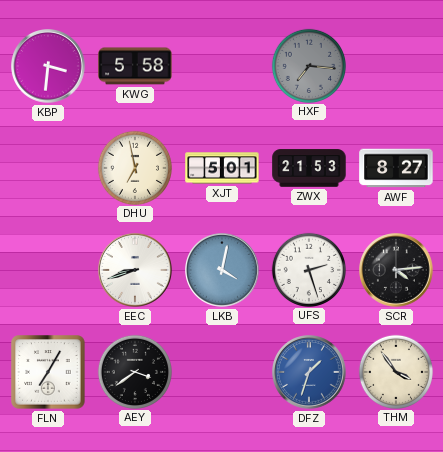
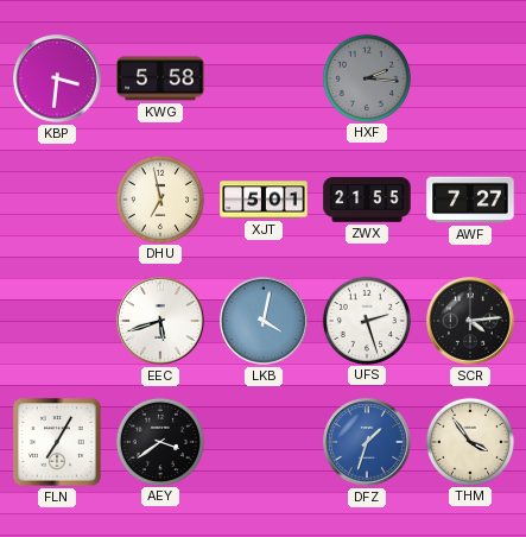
HXF: 7:16 -> 2:16
ZWX: 21:53 -> 21:55
AWF: 8:27 -> 7:27
EEC: 8:42 -> 5:42
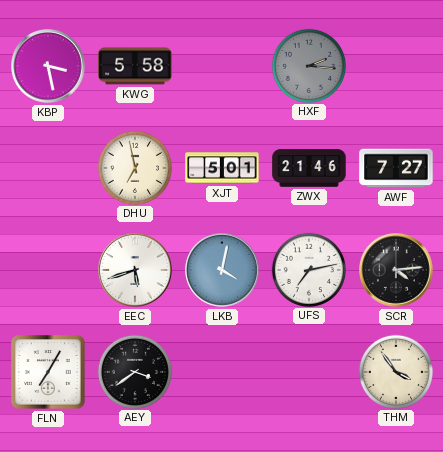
KBP: 3:31 -> 3:28
ZWX: 21:55 -> 21:46
UFS: 2:27 -> 7:13
DFZ: 1:33 -> none
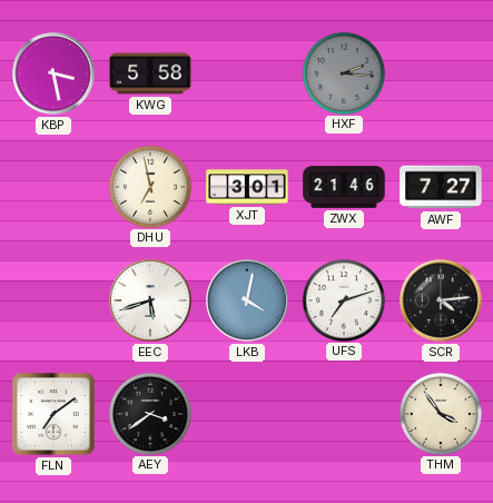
XJT: 5:01 -> 3:01
UFS: 7:13 -> 7:12
FLN: 7:05 -> 7:09
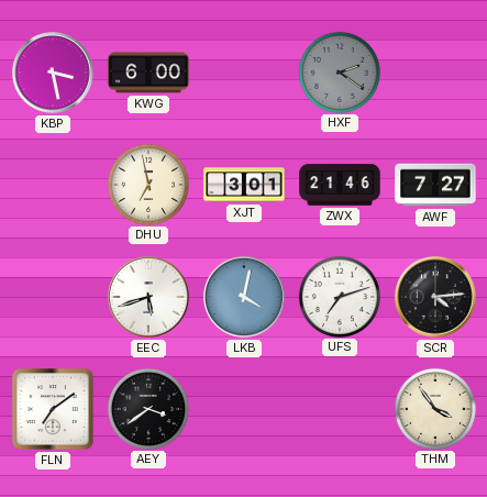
KWG: 5:58 -> 6:00
HXF: 2:16 -> 2:21
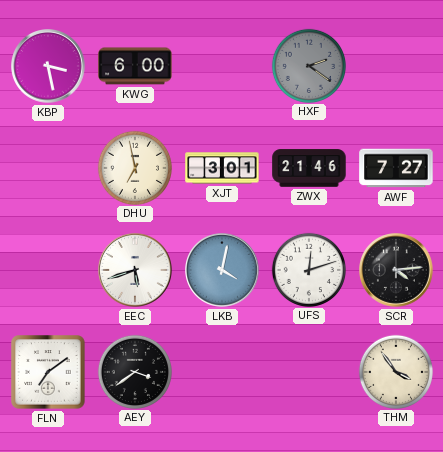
UFS: 7:12 -> 12:12
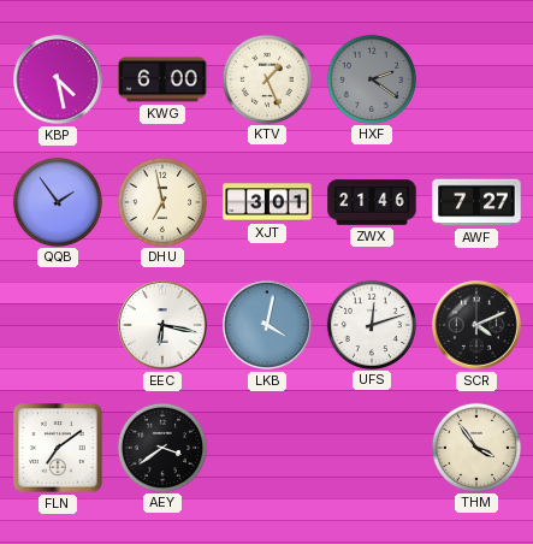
KBP: 3:28 -> 4:28
KTV: none -> 1:26
QQB: none -> 1:54
EEC: 5:42 -> 6:17
SCR: 4:14 -> 4:11
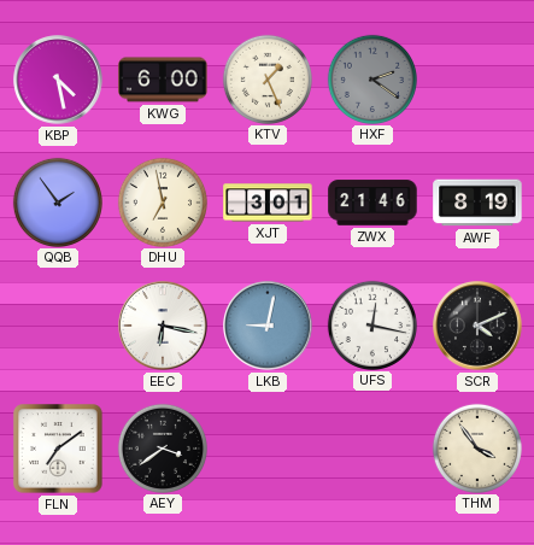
AWF: 7:27 -> 8:19
LKB: 4:02 -> 9:02
UFS: 12:12 -> 12:17
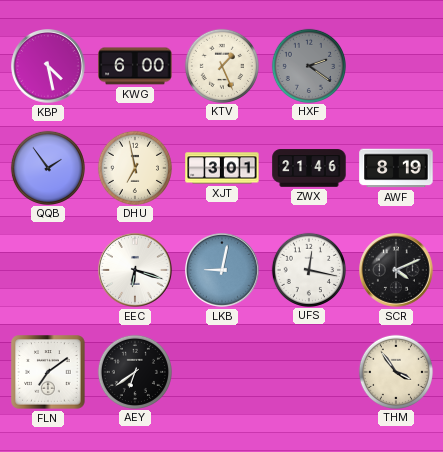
EEC: 6:17 -> 6:18
AEY: 3:39 -> 6:39
